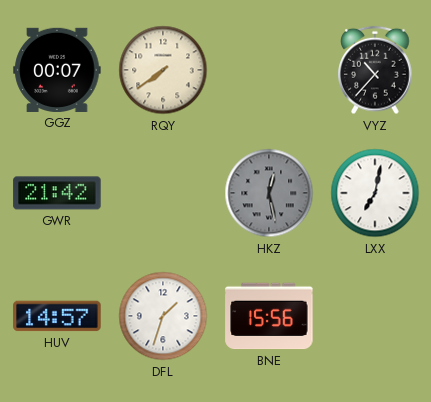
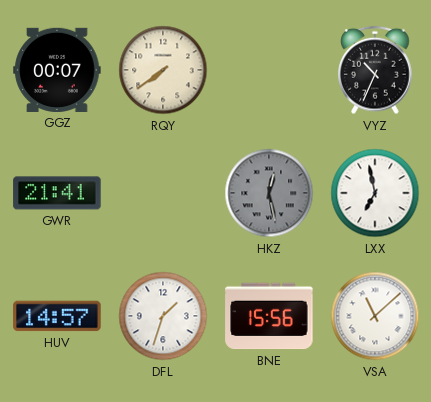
VYZ: 10:37 -> 10:34
GWR: 21:42 -> 21:41
LXX: 7:02 -> 6:58
VSA: none -> 11:08
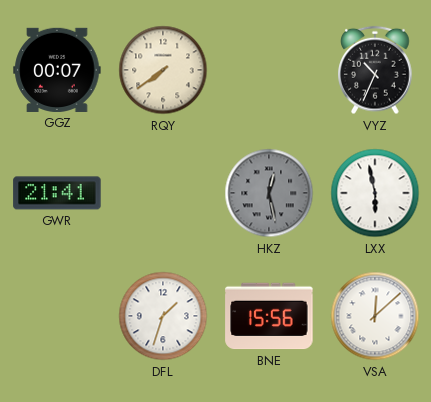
LXX: 6:58 -> 5:58
HUV: 14:57 -> none
VSA: 11:08 -> 12:08
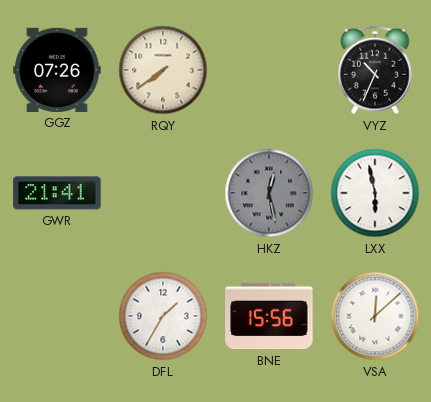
GGZ: 00:07 -> 07:26
DFL: 1:33 -> 1:35
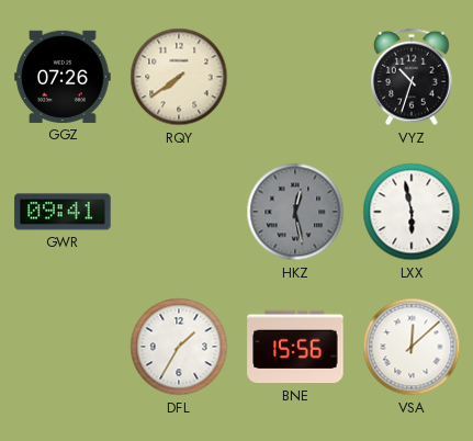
VYZ: 10:34 -> 10:33
GWR: 21:41 -> 09:41
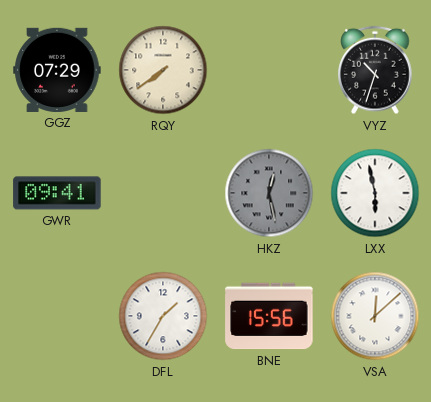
GGZ: 07:26 -> 07:29
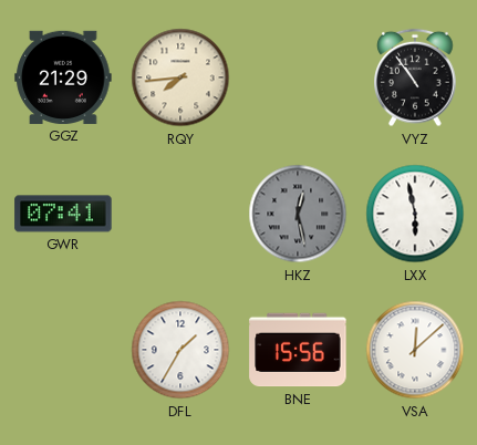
GGZ: 07:29 -> 21:29
RQY: 7:39 -> 7:44
VYZ: 10:33 -> 10:54
GWR: 09:41 -> 07:41
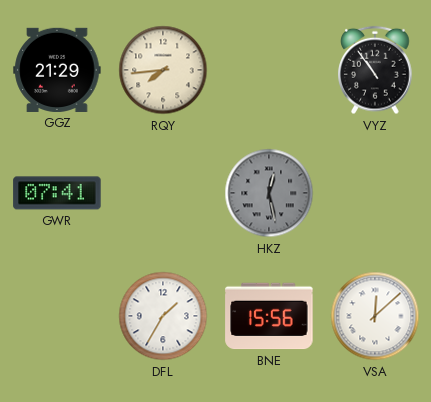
LXX: 5:58 -> none
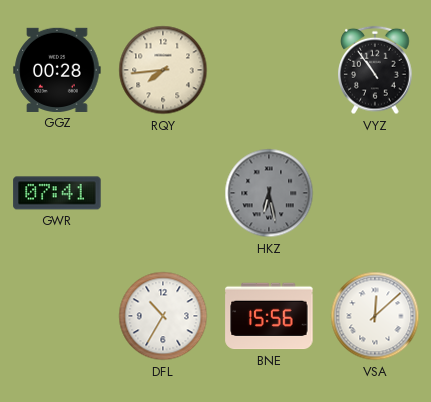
GGZ: 21:29 -> 00:28
HKZ: 12:28 -> 6:28
DFL: 1:35 -> 10:35
